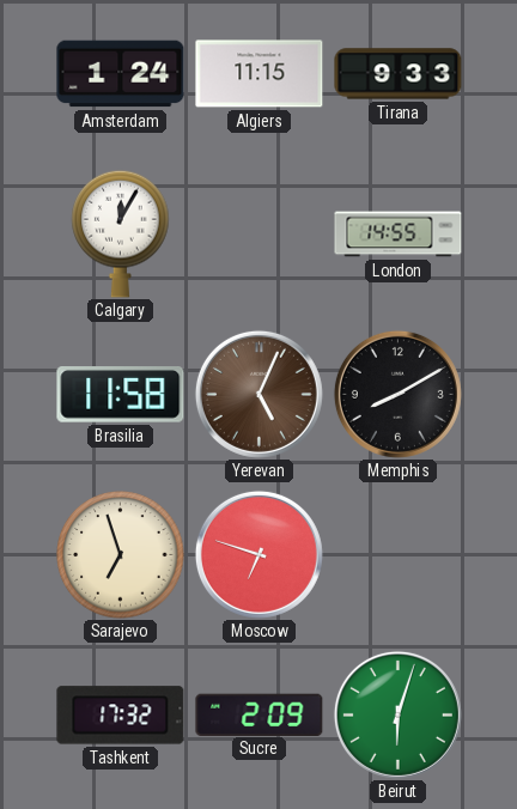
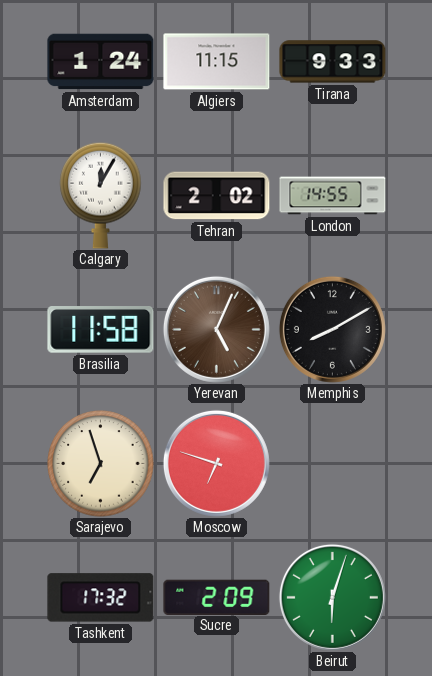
Tehran: none -> 2:02
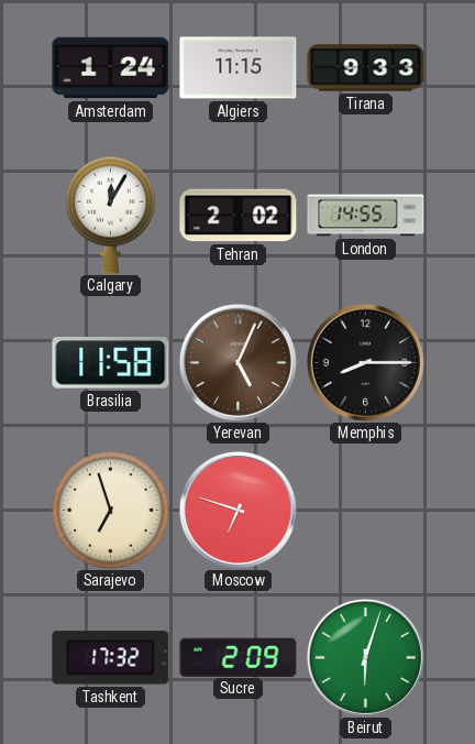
Memphis: 8:10 -> 8:15
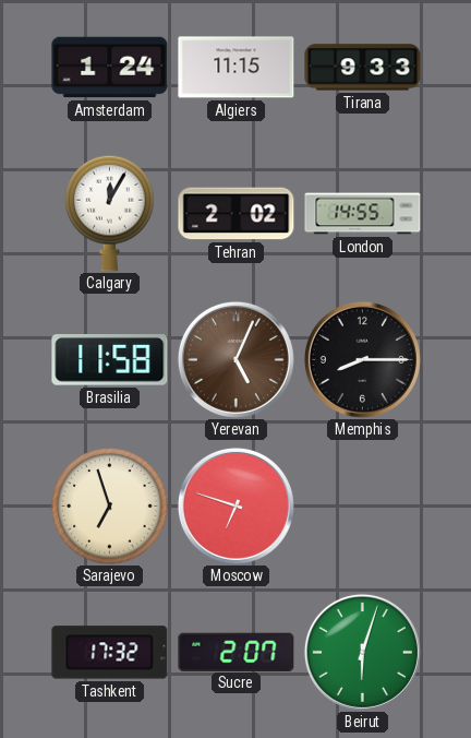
Sucre: 2:09 -> 2:07
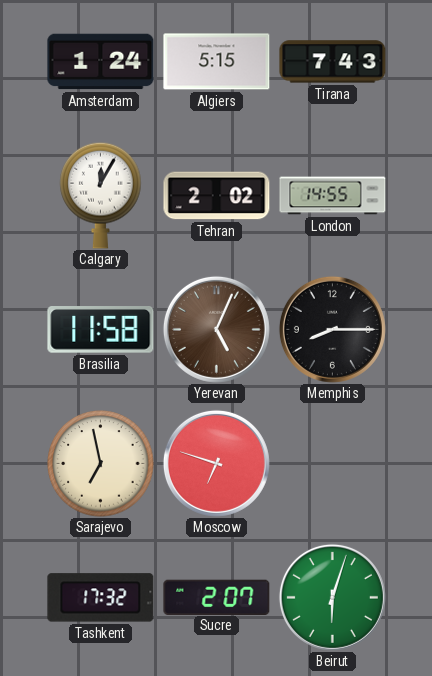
Algiers: 11:15 -> 5:15
Tirana: 9:33 -> 7:43
Sarajevo: 6:57 -> 6:58
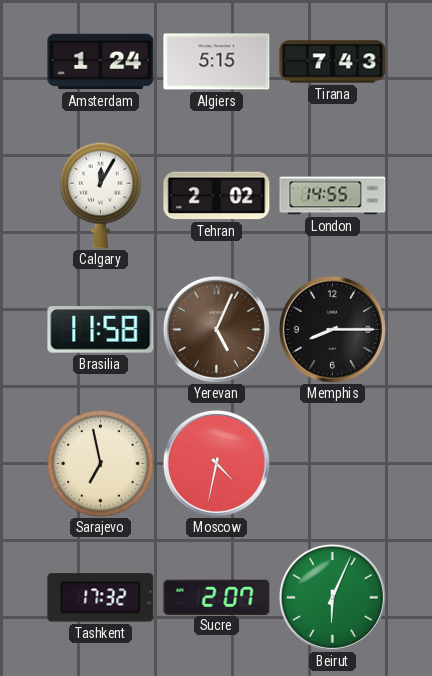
Moscow: 6:48 -> 4:32
Beirut: 6:03 -> 6:04
